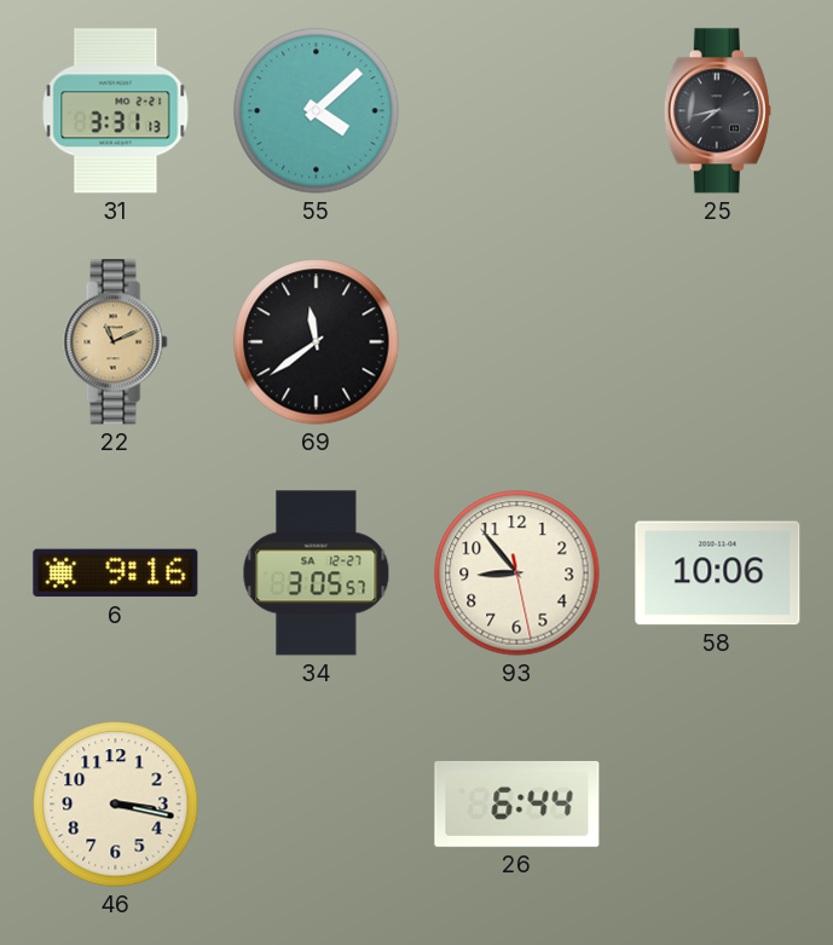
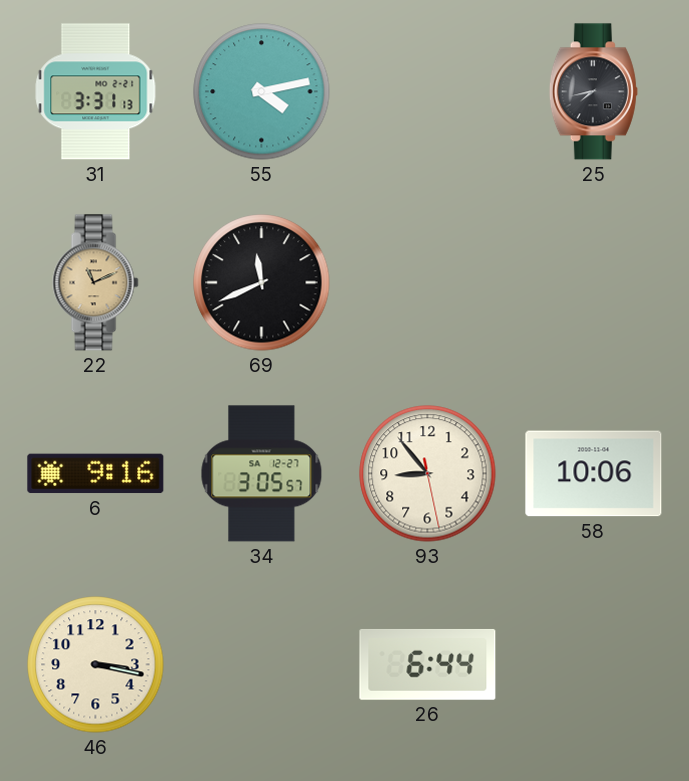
55: 4:08 -> 4:13
69: 11:39 -> 11:41
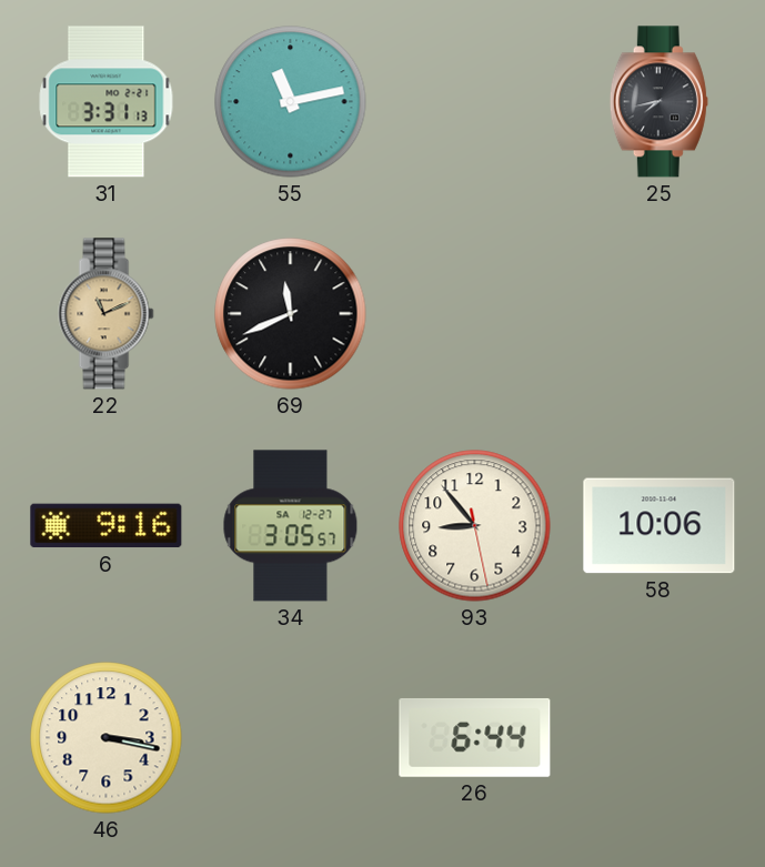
55: 4:13 -> 11:13
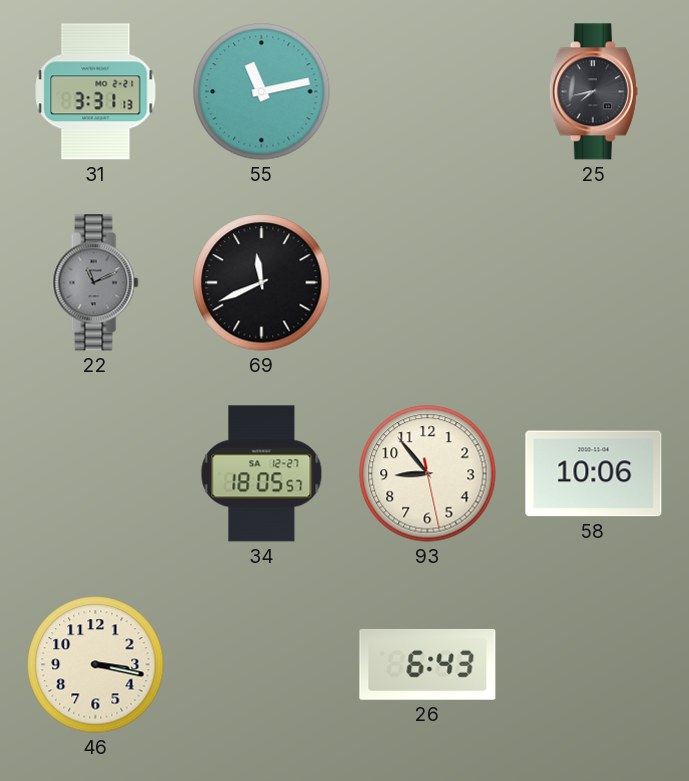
22 dial: champagne -> grey
6: 9:16 -> none
34: 3:05 -> 18:05
26: 6:44 -> 6:43
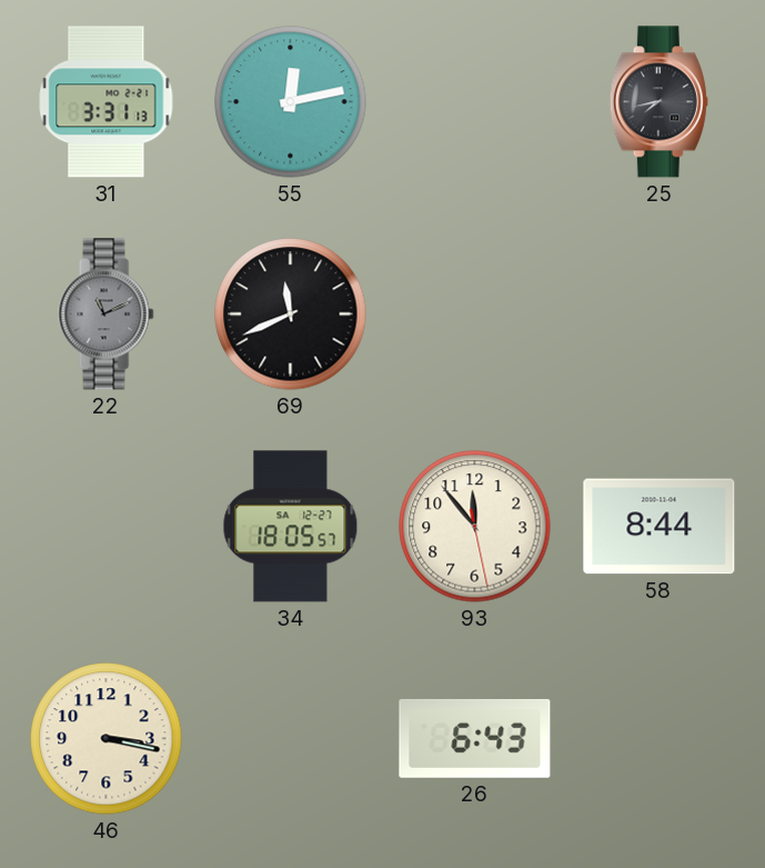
55: 11:13 -> 12:13
93: 8:53 -> 11:53
58: 10:06 -> 8:44
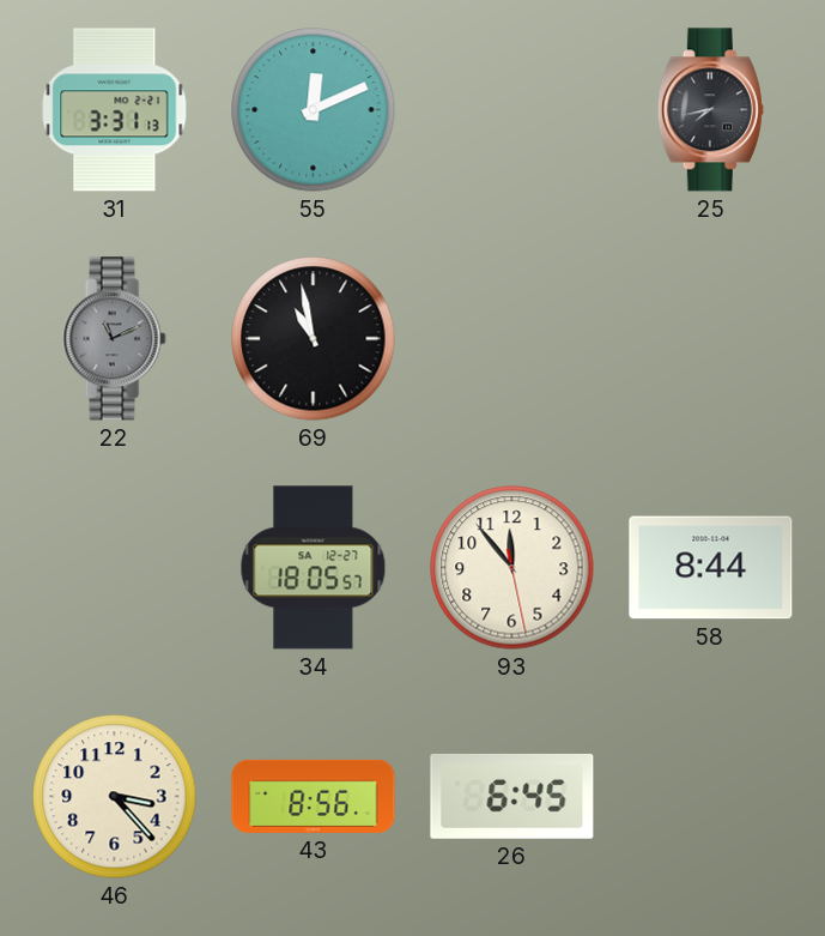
55: 12:13 -> 12:11
69: 11:41 -> 10:58
46: 3:17 -> 3:23
43: none -> 8:56
26: 6:43 -> 6:45
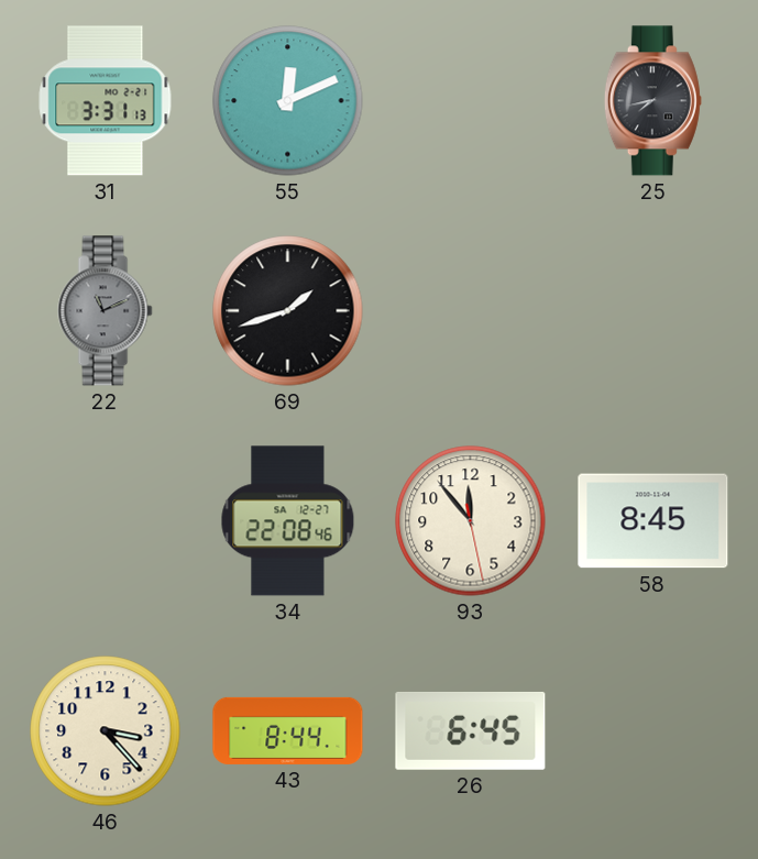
69: 10:58 -> 1:42
34: 18:05 -> 22:08
58: 8:44 -> 8:45
43: 8:56 -> 8:44
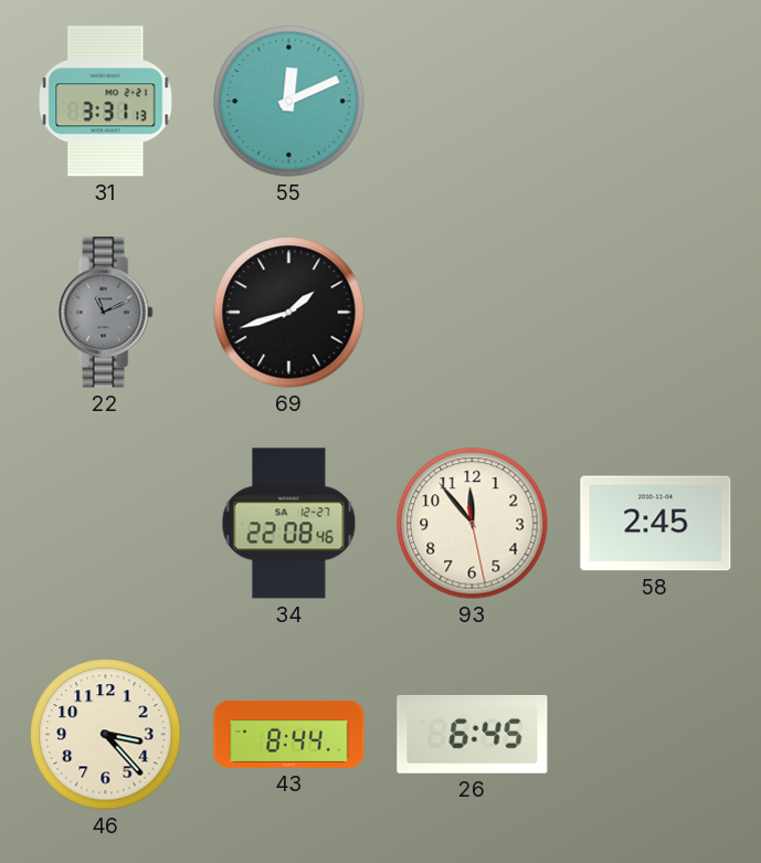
25: 7:43 -> none
58: 8:45 -> 2:45
